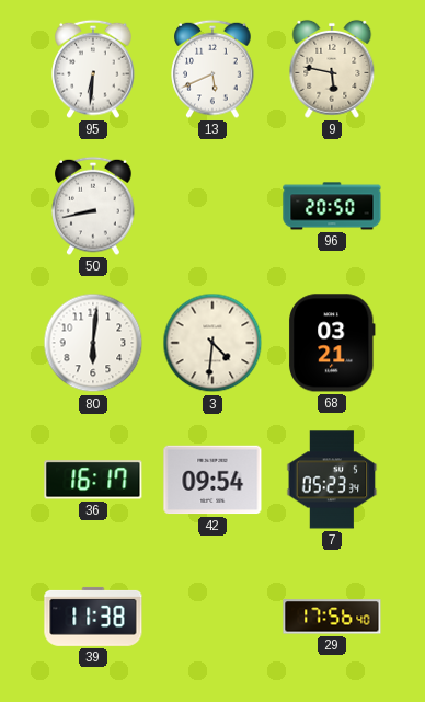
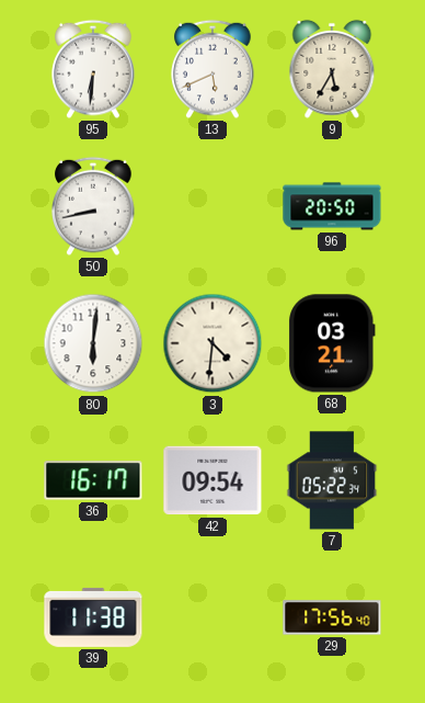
9: 5:47 -> 5:35
7: 05:23 -> 05:22
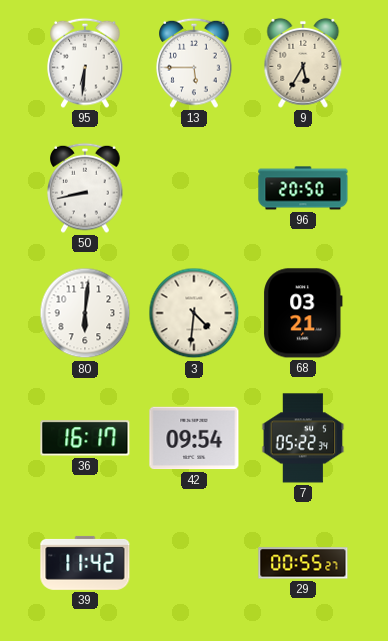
13: 5:41 -> 5:45
39: 11:38 -> 11:42
29: 17:56 -> 00:55
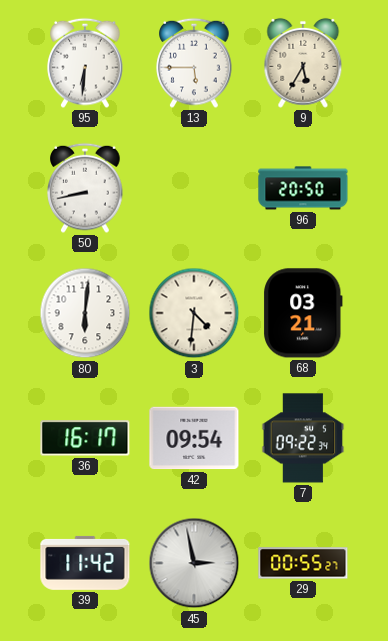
7: 05:22 -> 09:22
45: none -> 2:58
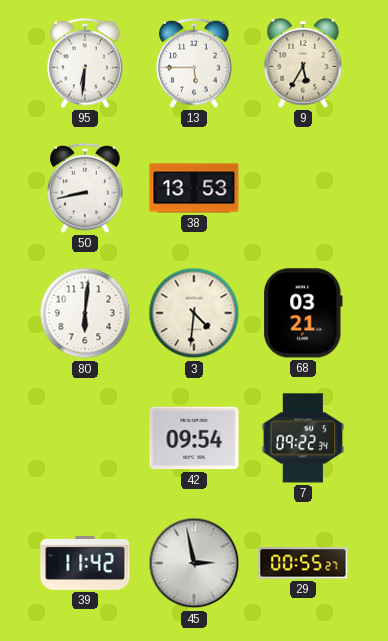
38: none -> 13:53
96: 20:50 -> none
36: 16:17 -> none
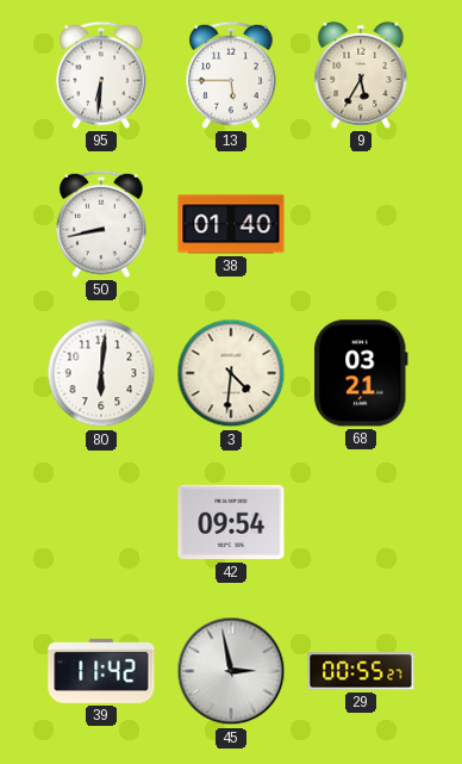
38: 13:53 -> 01:40
7: 09:22 -> none
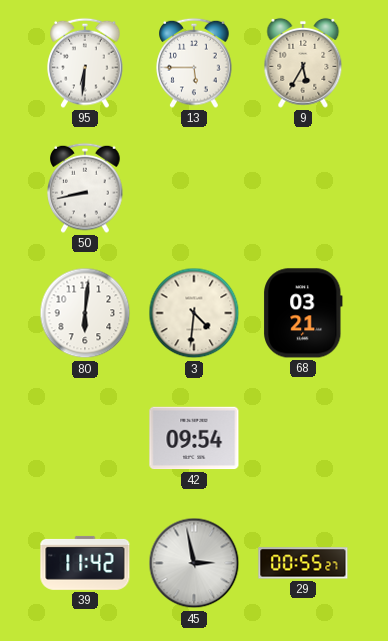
38: 01:40 -> none
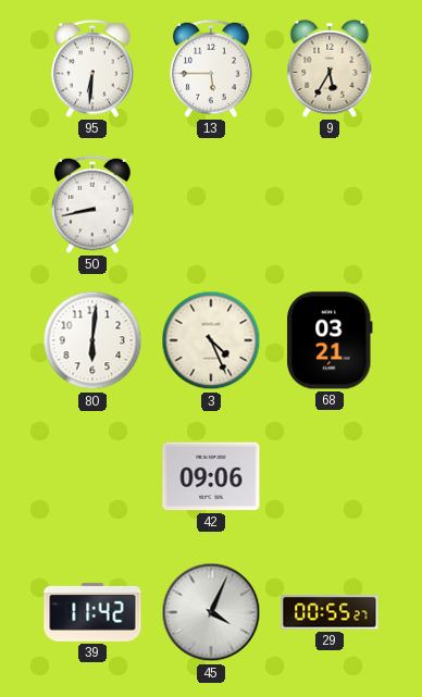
3: 4:31 -> 4:26
42: 09:54 -> 09:06
45: 2:58 -> 4:04
